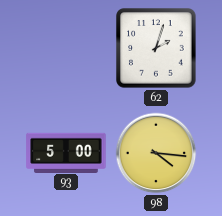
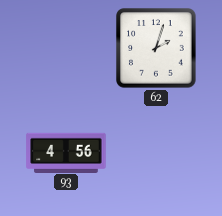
93: 5:00 -> 4:56
98: 4:16 -> none
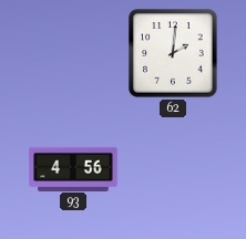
62: 2:03 -> 2:01
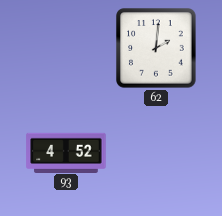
93: 4:56 -> 4:52
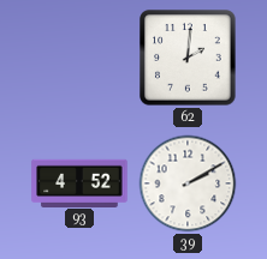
39: none -> 2:10
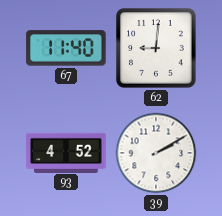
67: none -> 11:40
62: 2:01 -> 9:01
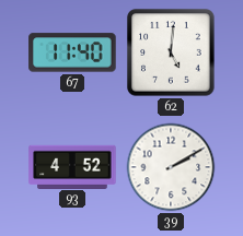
62: 9:01 -> 5:01
